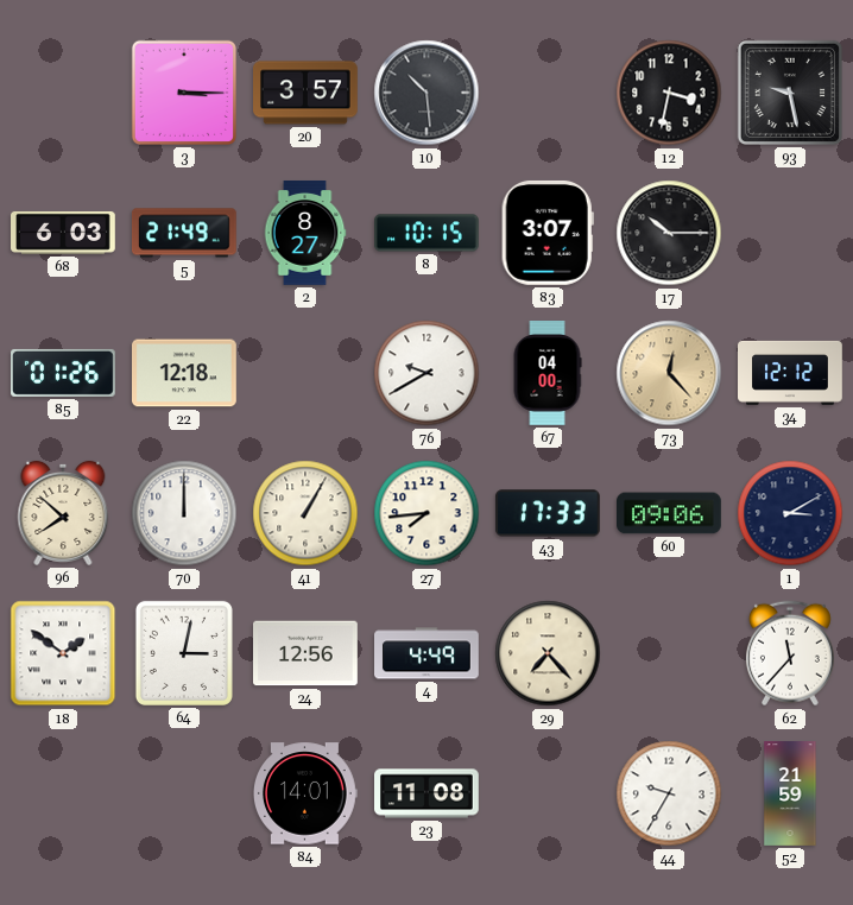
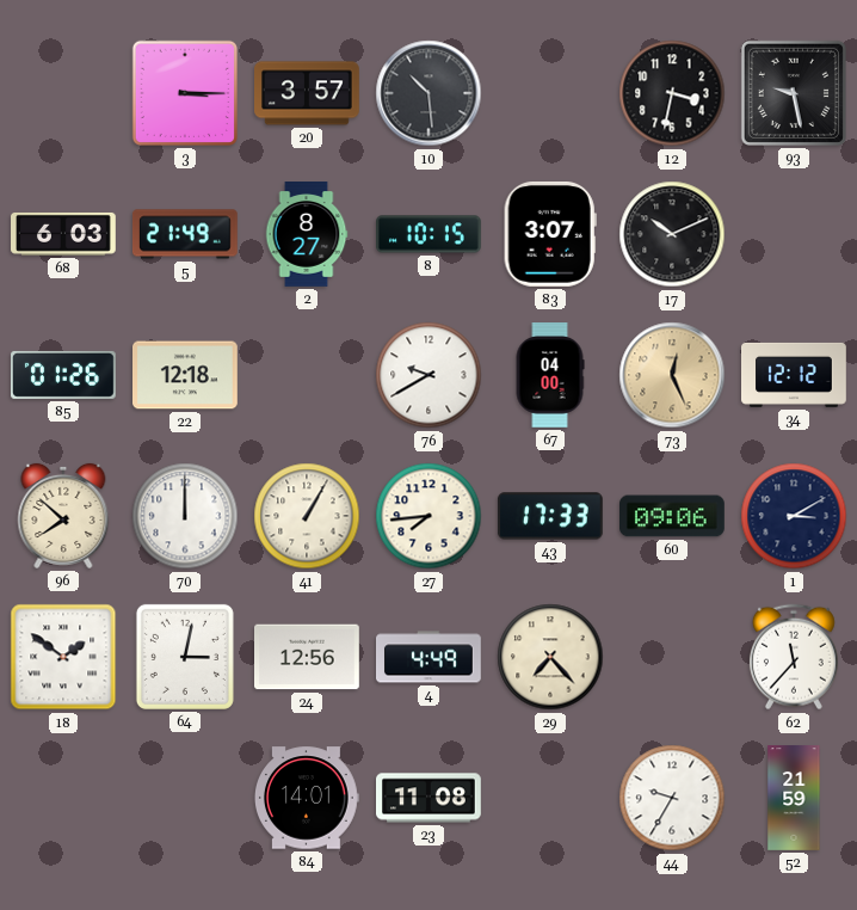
17: 10:15 -> 10:11
73: 12:23 -> 12:26
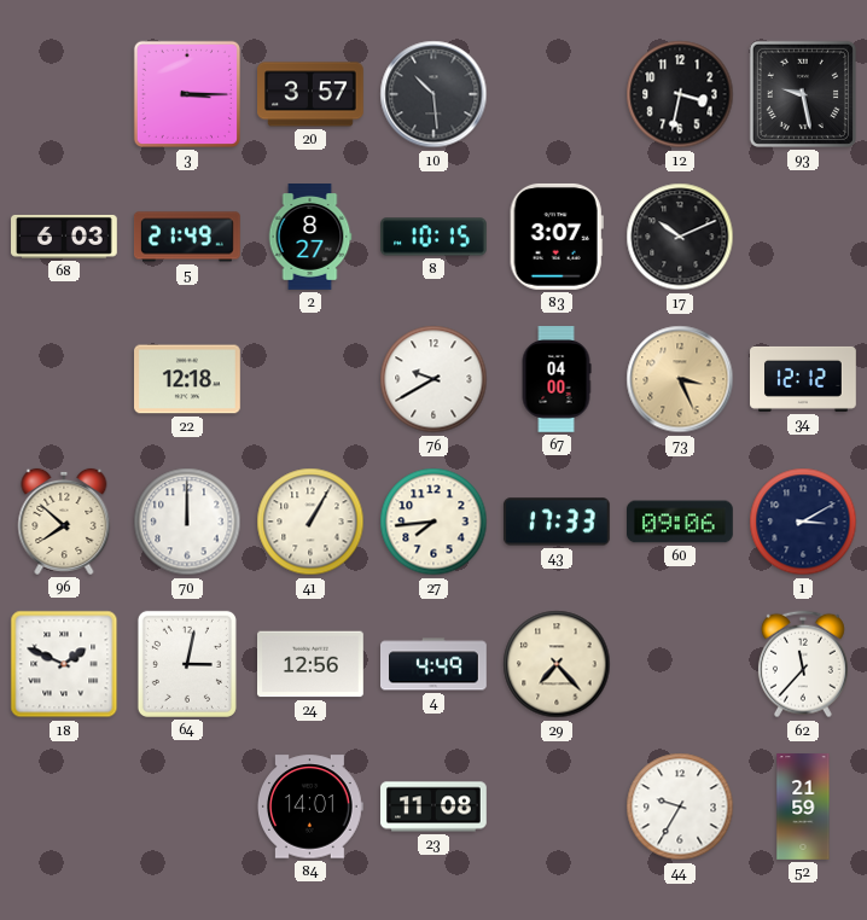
85: 01:26 -> none
73: 12:26 -> 3:26
18: 1:51 -> 1:49
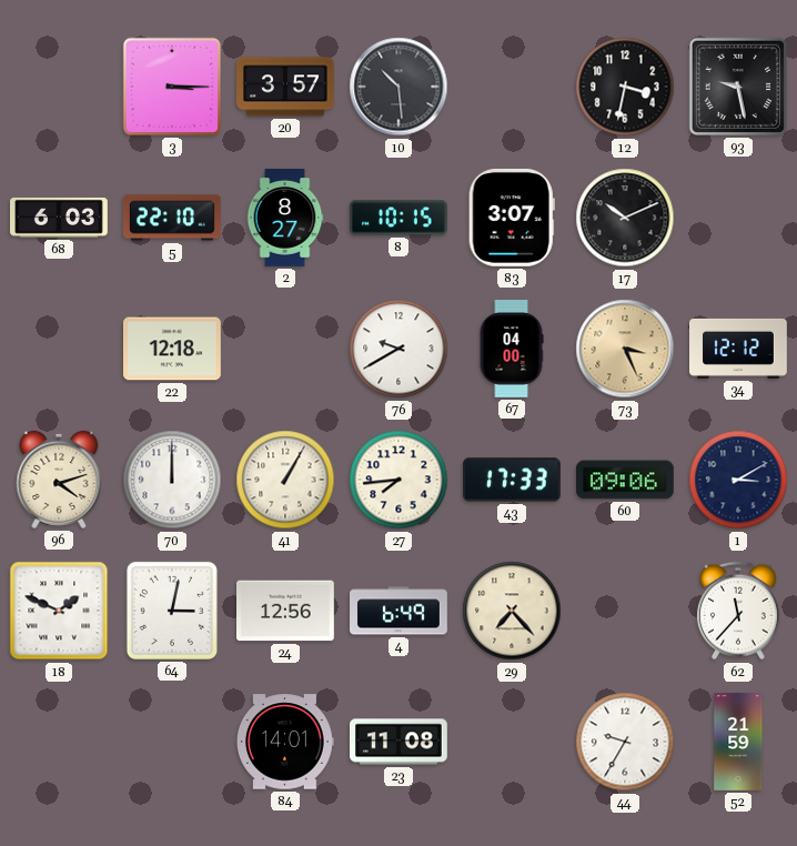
5: 21:49 -> 22:10
96: 7:52 -> 4:12
4: 4:49 -> 6:49
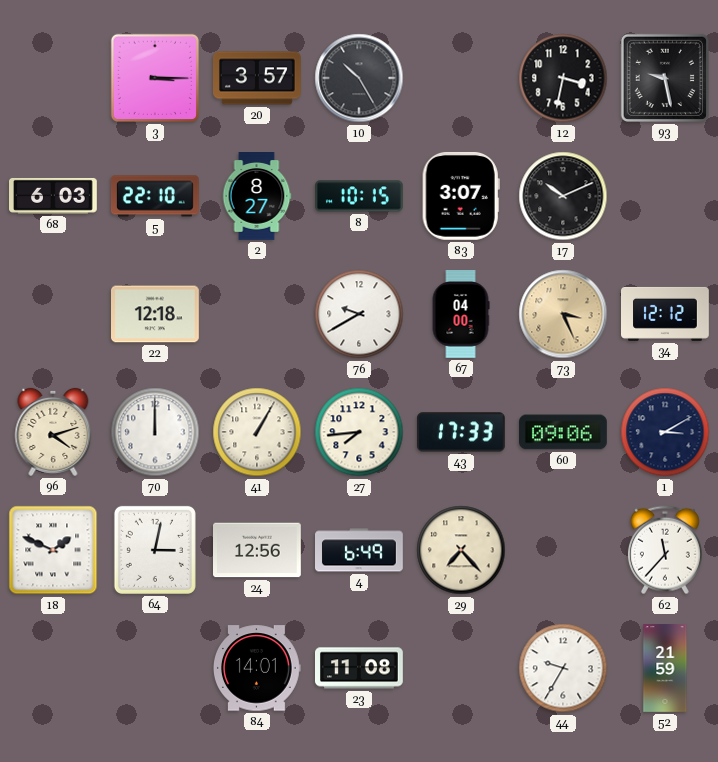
10: 10:29 -> 10:25
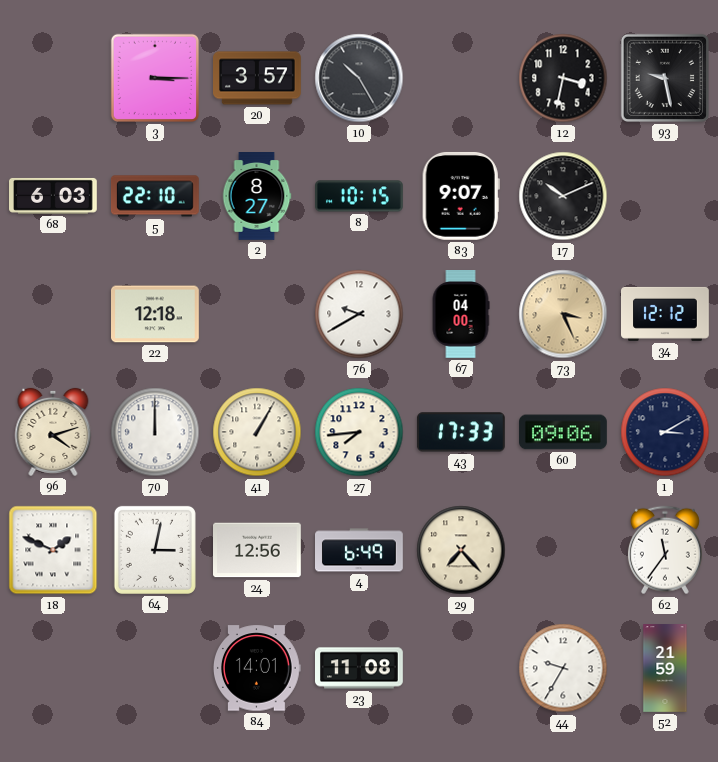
83: 3:07 -> 9:07
62: 11:37 -> 11:36
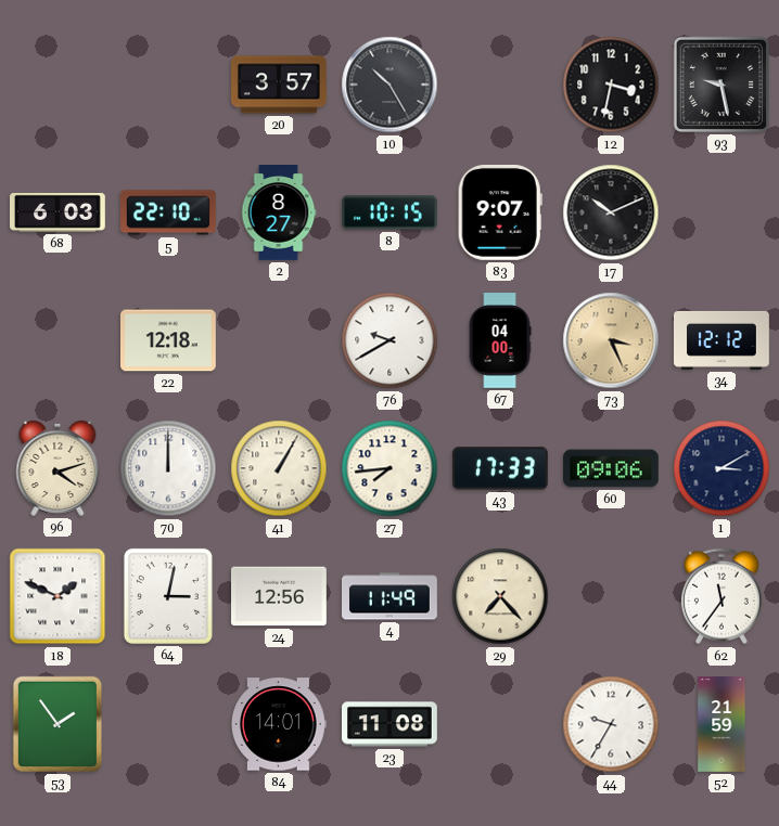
3: 3:15 -> none
4: 6:49 -> 11:49
53: none -> 1:54
